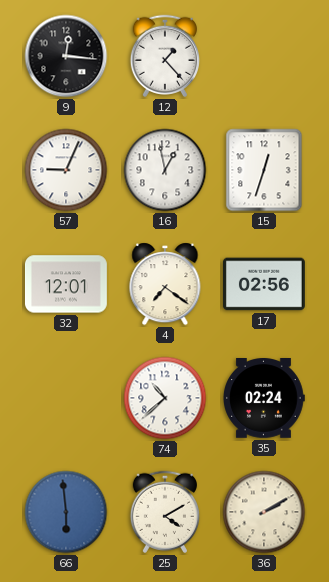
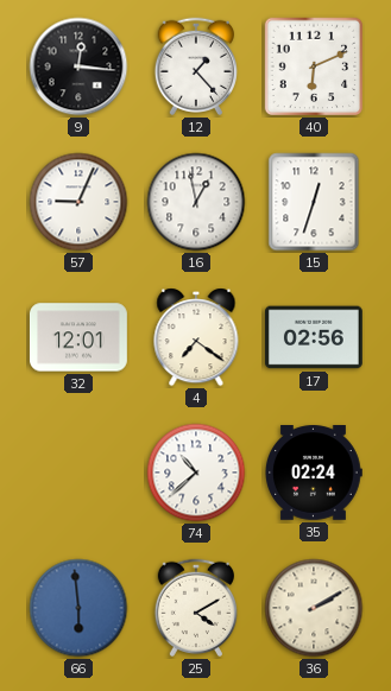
40: none -> 6:11
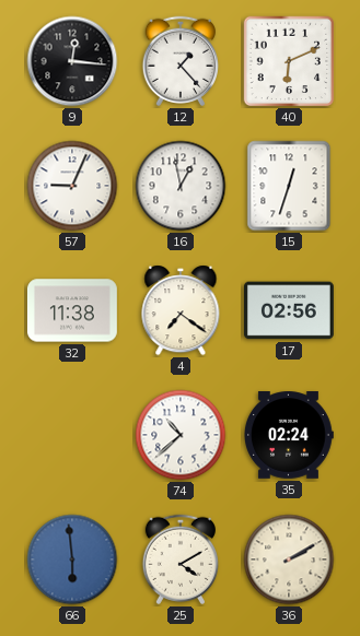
32: 12:01 -> 11:38
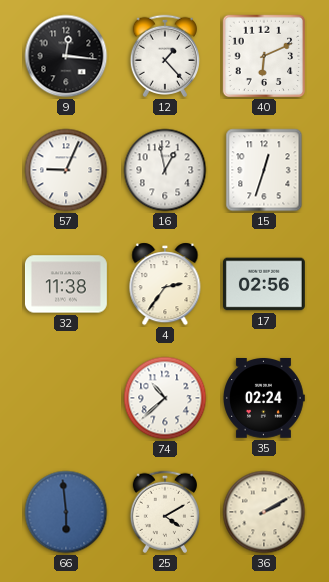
4: 7:21 -> 2:36
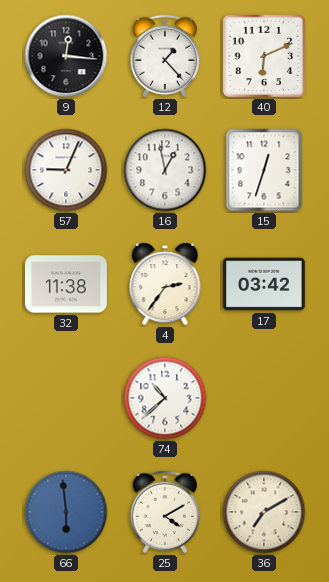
17: 02:56 -> 03:42
35: 02:24 -> none
36: 2:10 -> 7:10
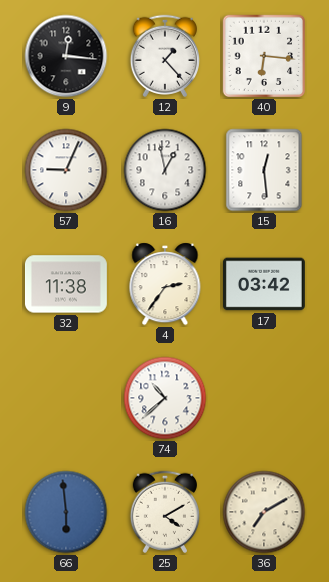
40: 6:11 -> 6:16
15: 12:33 -> 12:29
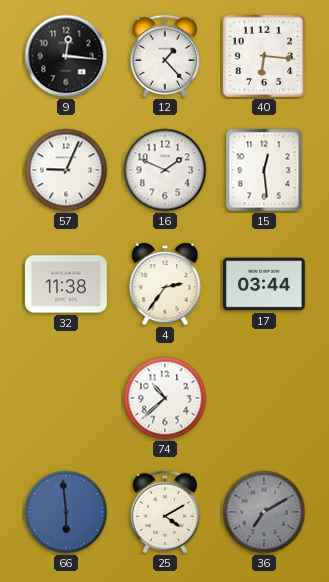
16: 12:58 -> 1:49
17: 03:42 -> 03:44
36 dial: cream -> grey
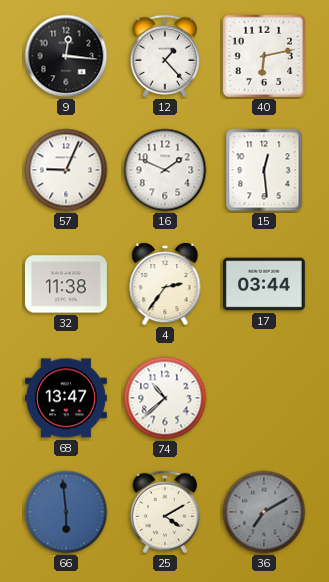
40: 6:16 -> 6:13
68: none -> 13:47
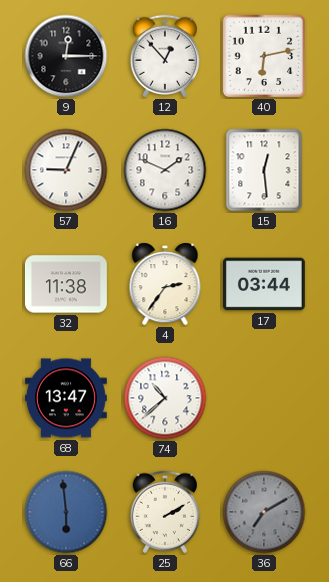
9: 12:16 -> 12:15
12: 1:23 -> 12:53
25: 4:10 -> 2:10
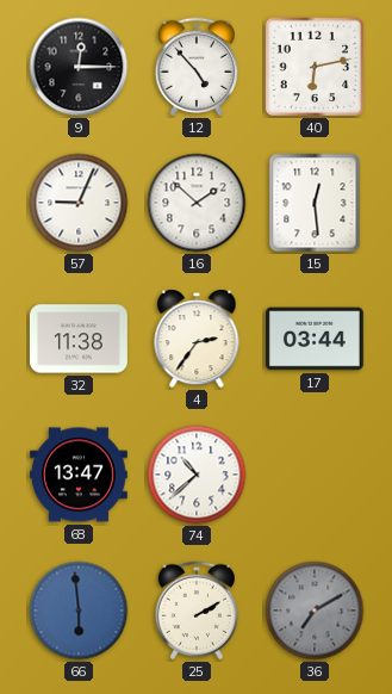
12: 12:53 -> 4:53
16: 1:49 -> 1:52
